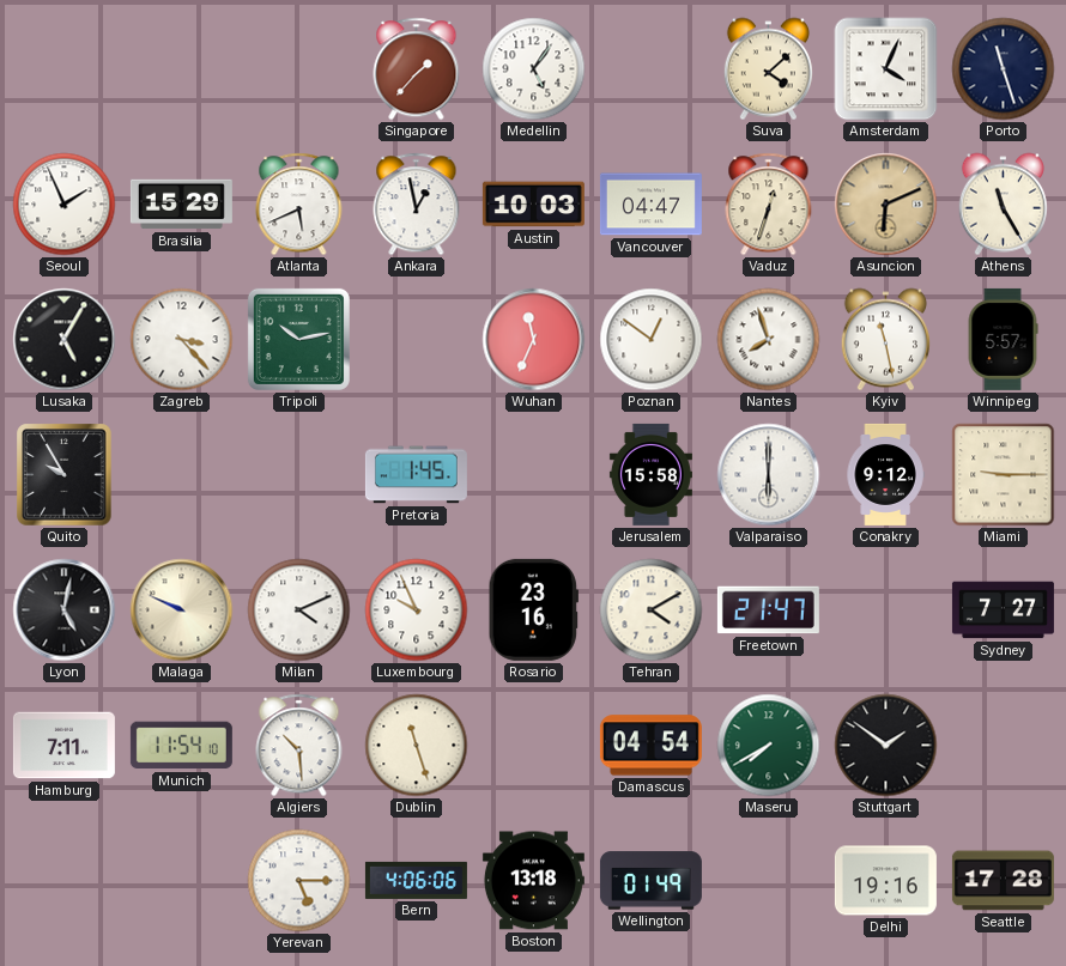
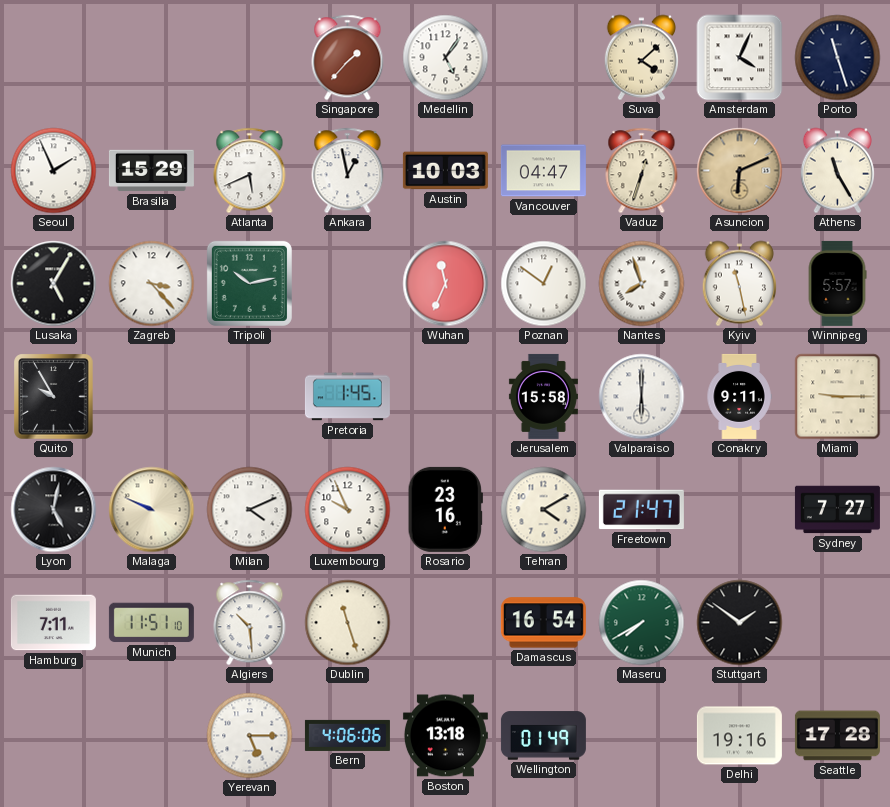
Conakry: 9:12 -> 9:11
Munich: 11:54 -> 11:51
Damascus: 04:54 -> 16:54
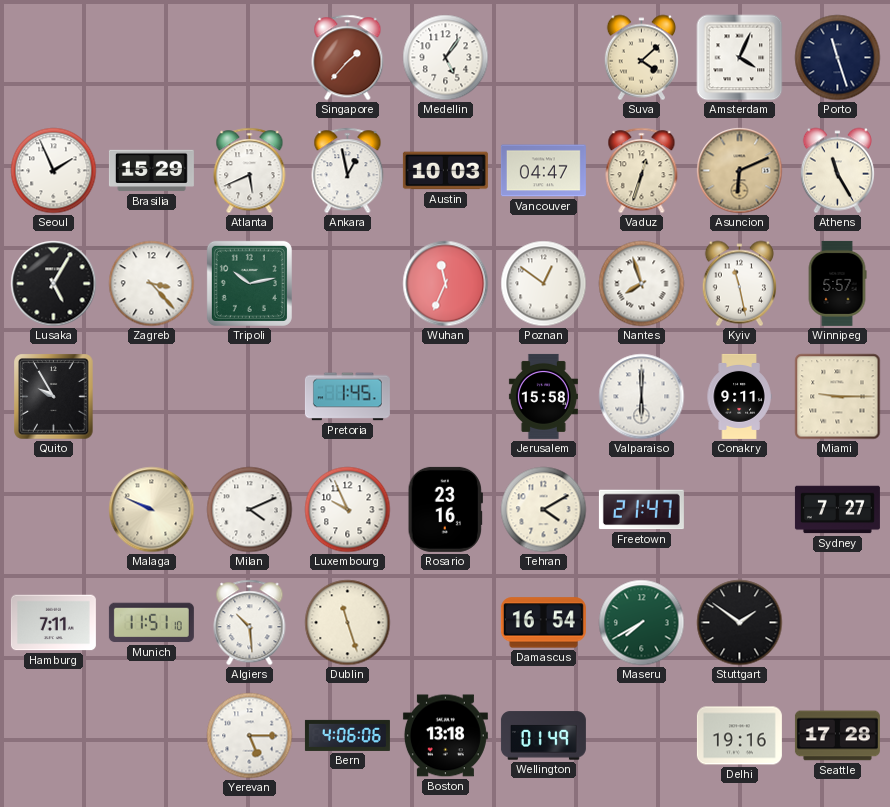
Lyon: 5:02 -> none
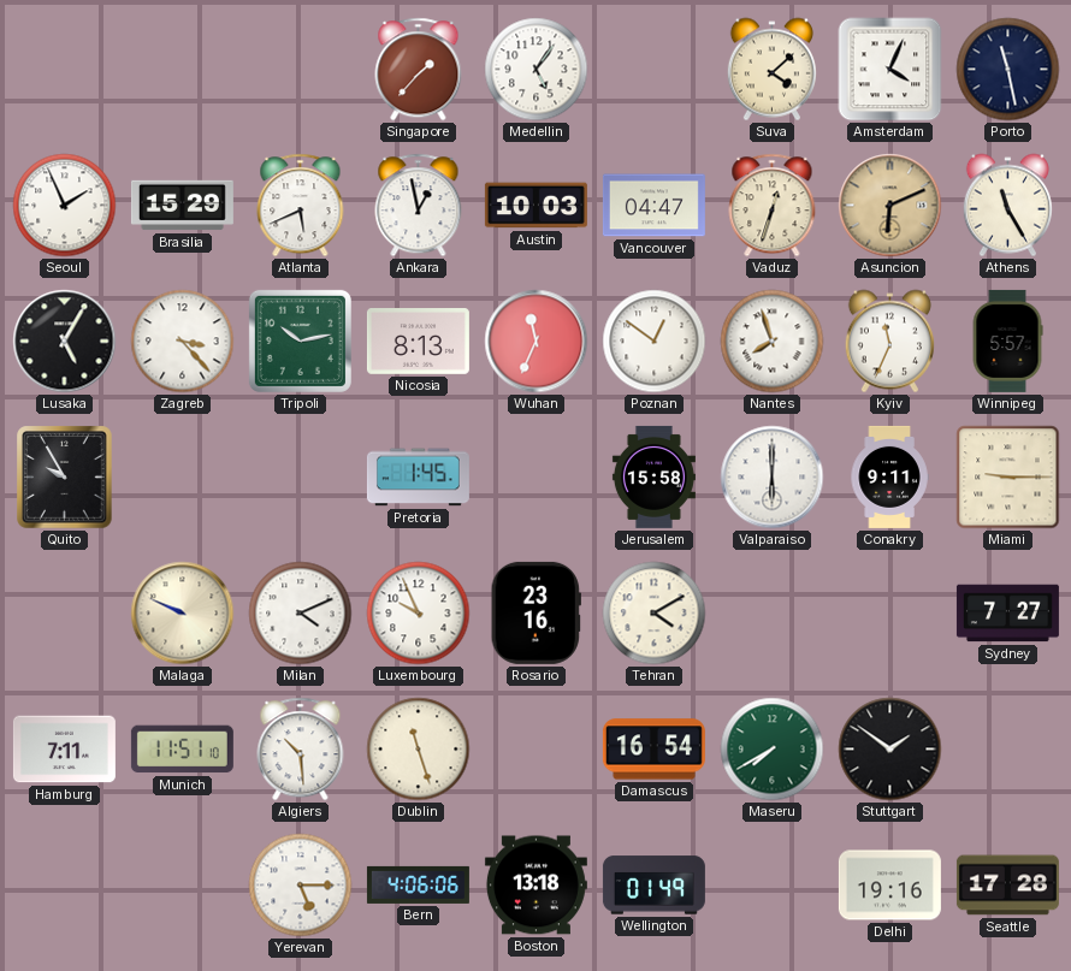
Porto: 11:27 -> 11:28
Nicosia: none -> 8:13
Kyiv: 11:28 -> 11:34
Freetown: 21:47 -> none
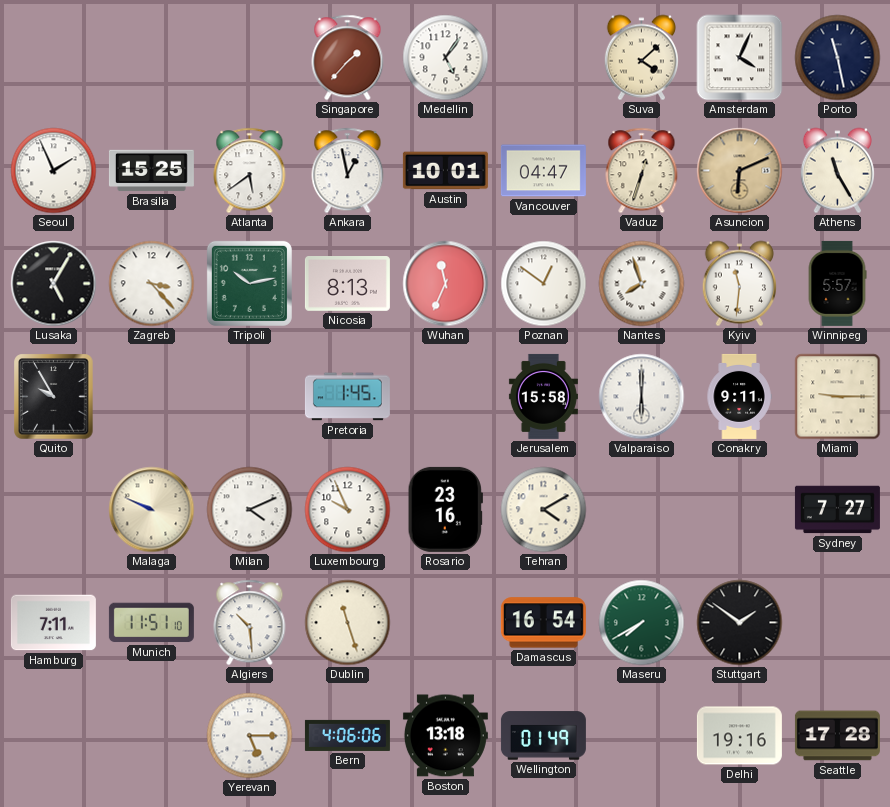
Brasilia: 15:29 -> 15:25
Atlanta: 5:41 -> 5:39
Austin: 10:03 -> 10:01
Kyiv: 11:34 -> 11:31
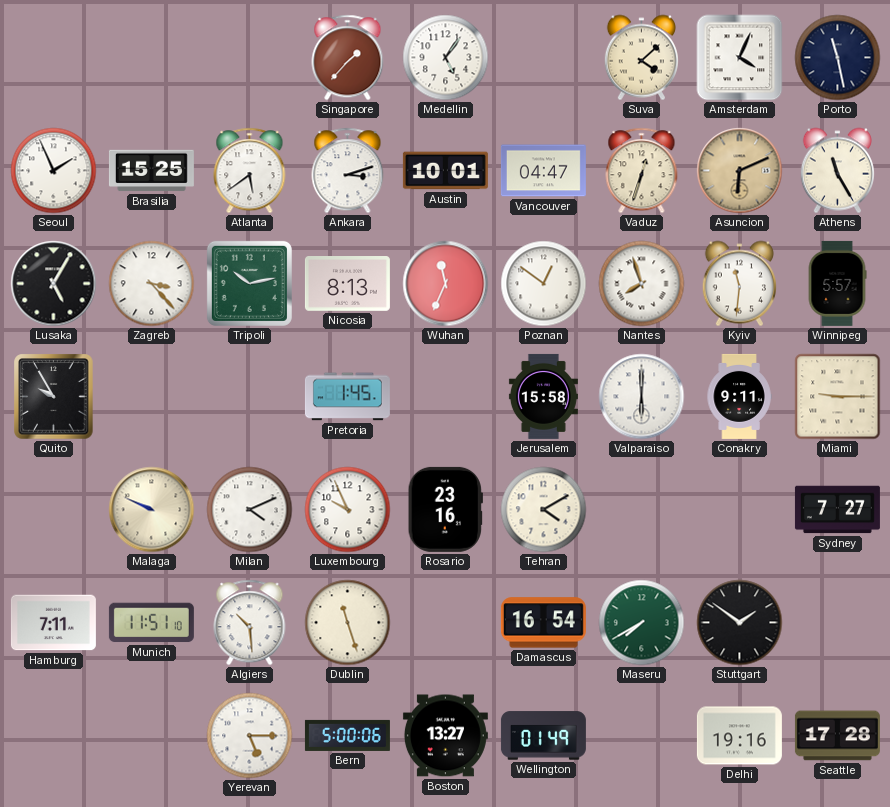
Ankara: 12:58 -> 3:12
Bern: 4:06 -> 5:00
Boston: 13:18 -> 13:27
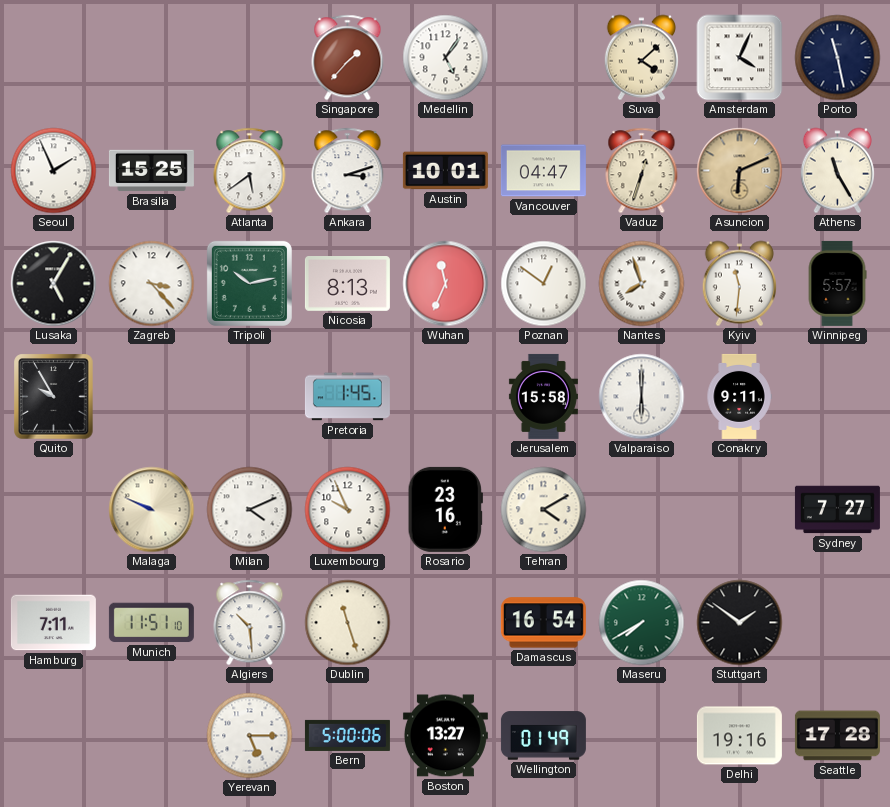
Miami: 9:15 -> none
